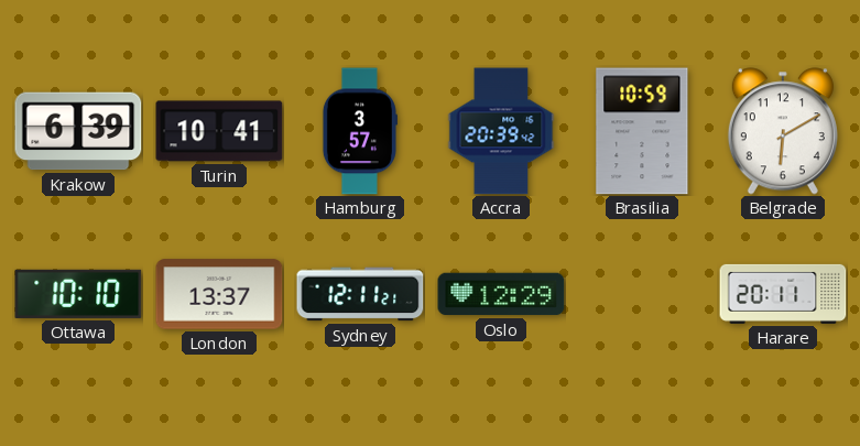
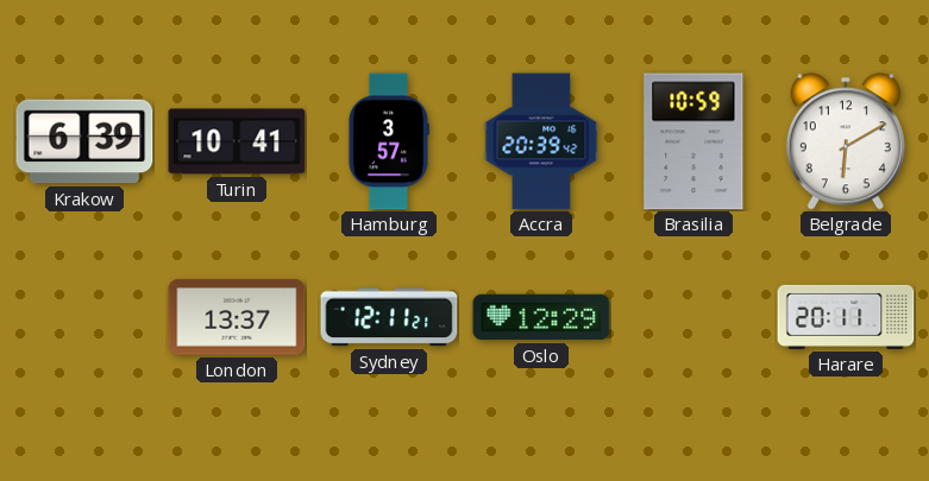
Ottawa: 10:10 -> none
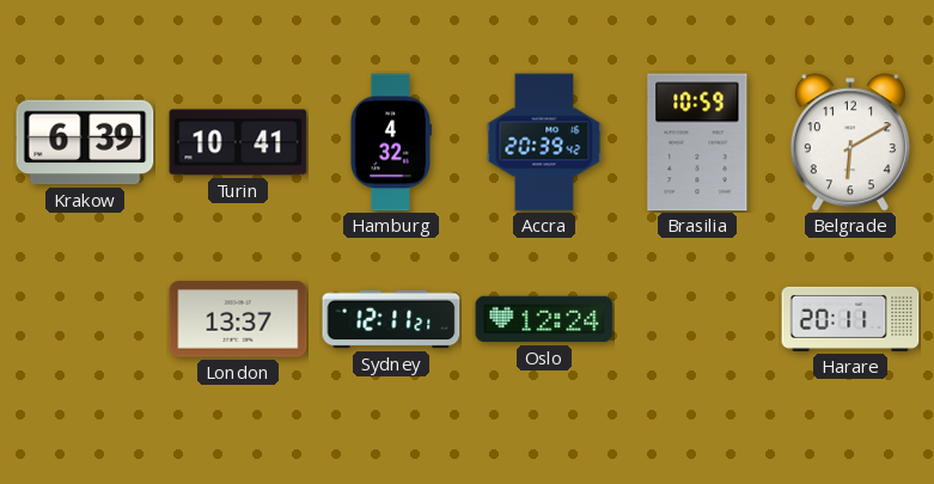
Hamburg: 3:57 -> 4:32
Oslo: 12:29 -> 12:24
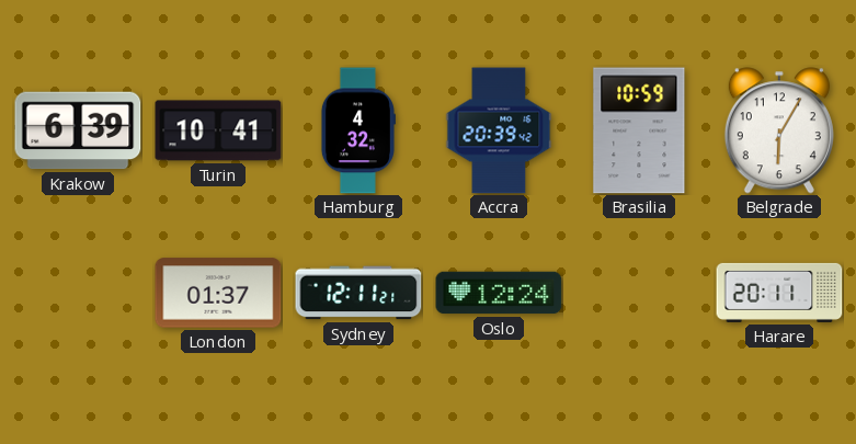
Belgrade: 6:10 -> 6:05
London: 13:37 -> 01:37
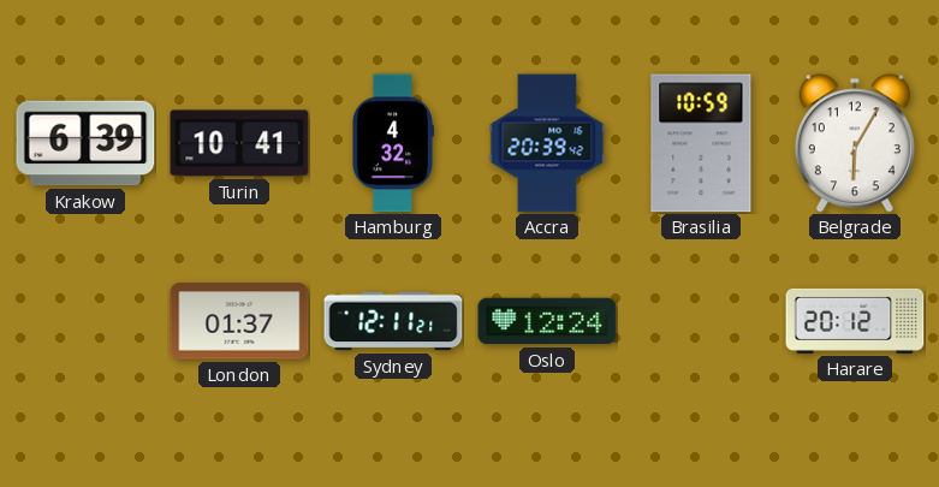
Harare: 20:11 -> 20:12
